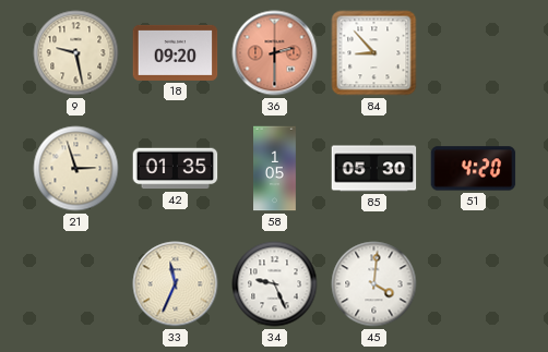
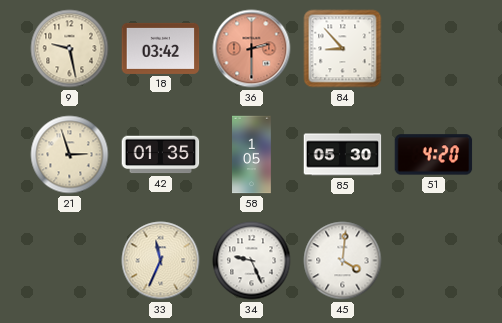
18: 09:20 -> 03:42
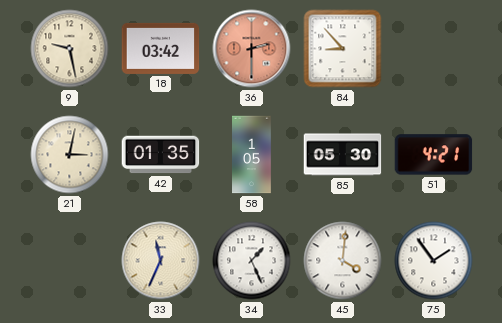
21: 2:57 -> 3:02
51: 4:20 -> 4:21
34: 9:26 -> 1:26
75: none -> 1:54
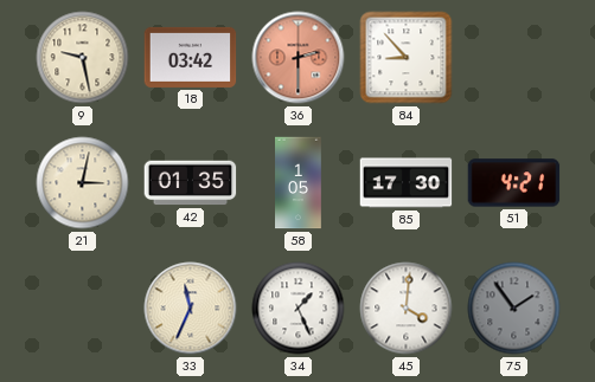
85: 05:30 -> 17:30
75 dial: white -> grey
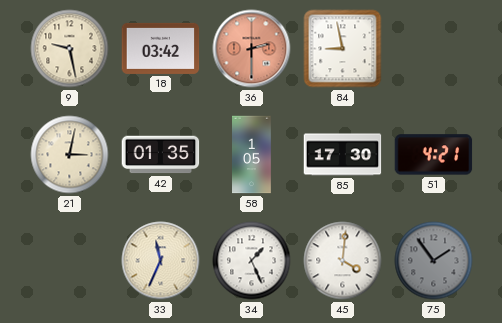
84: 8:53 -> 8:58
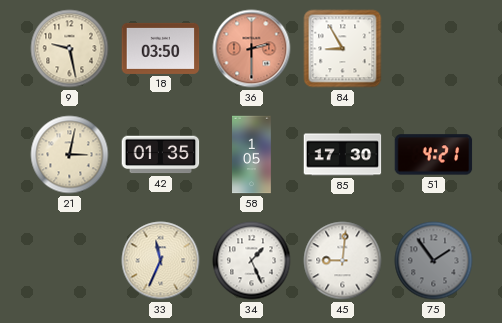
18: 03:42 -> 03:50
84: 8:58 -> 8:55
45: 4:01 -> 9:01
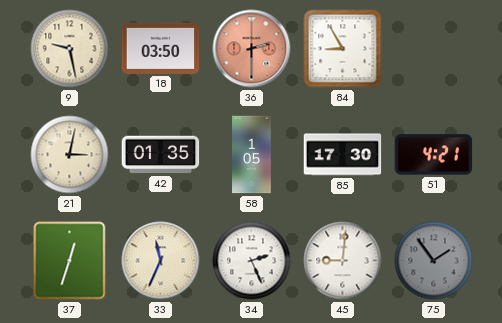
37: none -> 12:33
34: 1:26 -> 2:26
